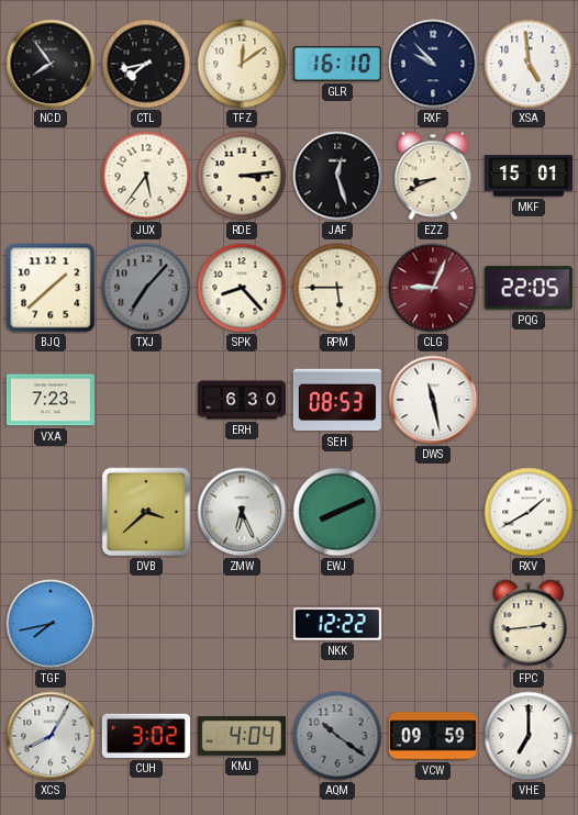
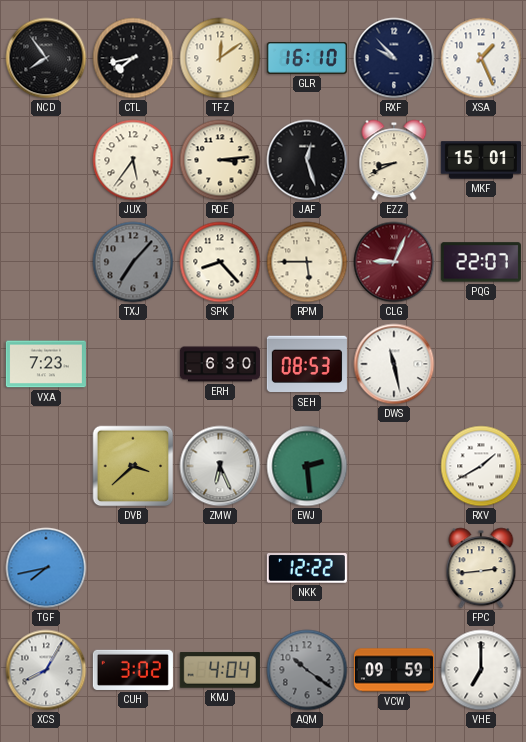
XSA: 4:59 -> 1:26
BJQ: 1:38 -> none
PQG: 22:05 -> 22:07
EWJ: 8:11 -> 2:29
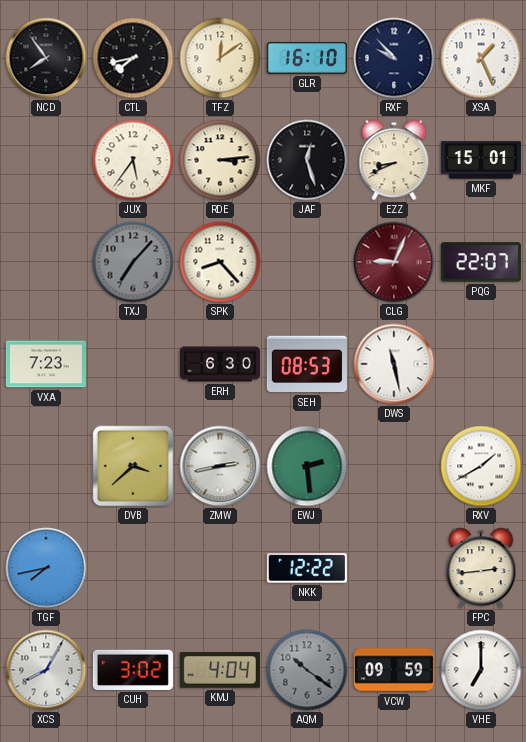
RPM: 5:45 -> none
ZMW: 6:26 -> 2:43
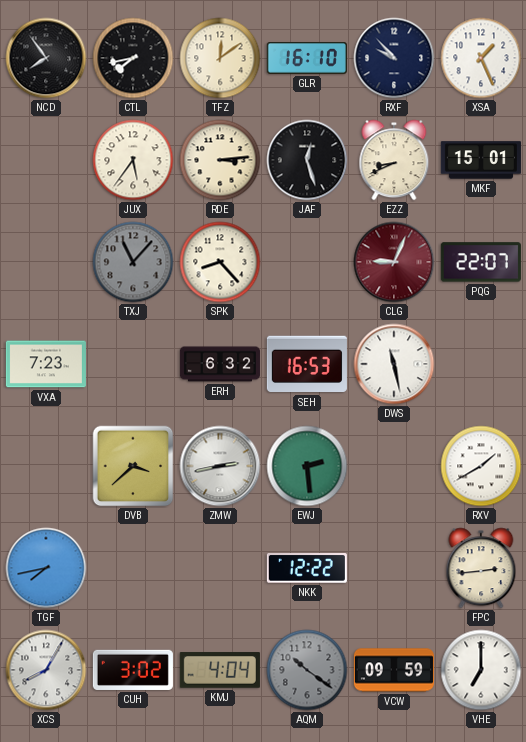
TXJ: 7:07 -> 11:07
ERH: 6:30 -> 6:32
SEH: 08:53 -> 16:53
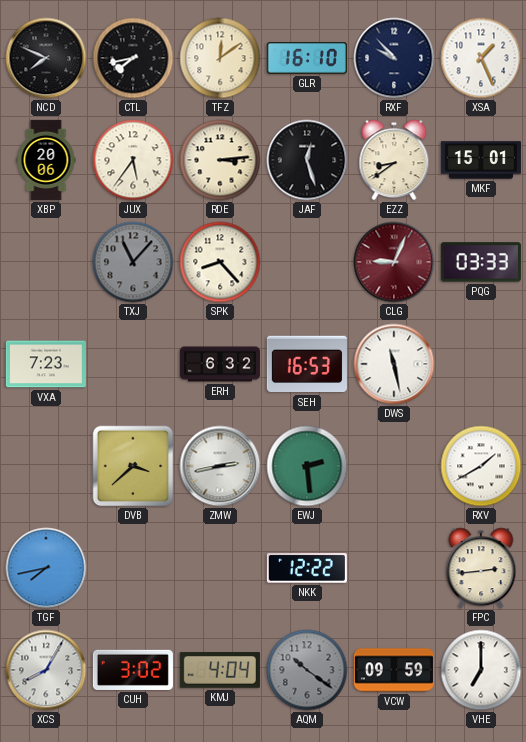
NCD: 7:54 -> 7:49
XBP: none -> 20:06
EZZ: 8:41 -> 8:39
PQG: 22:07 -> 03:33
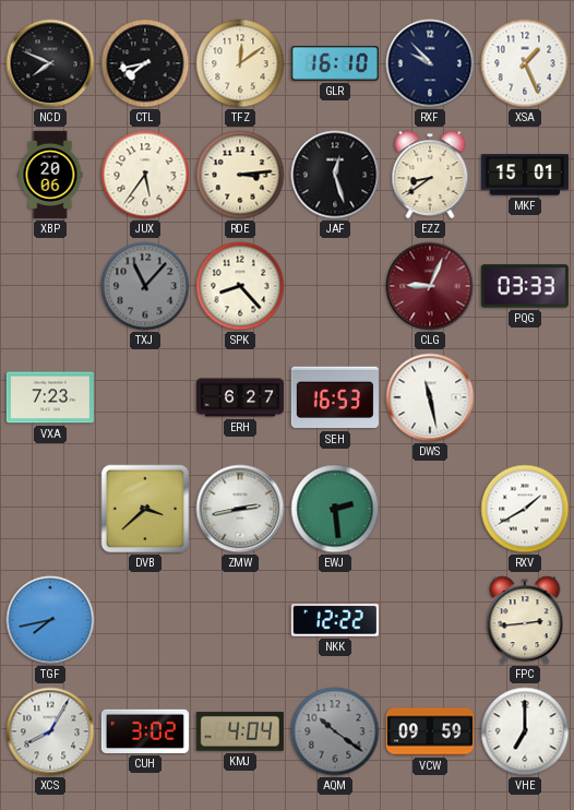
ERH: 6:32 -> 6:27
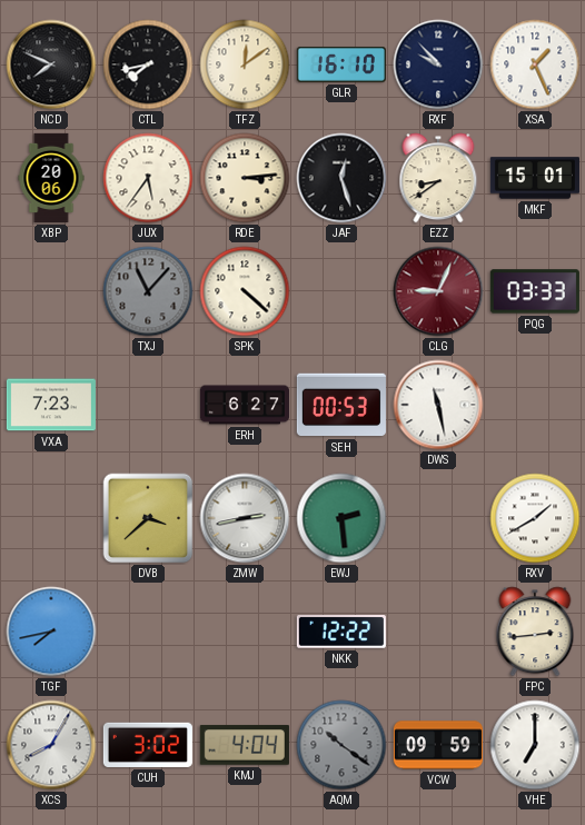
SPK: 8:23 -> 4:22
SEH: 16:53 -> 00:53
